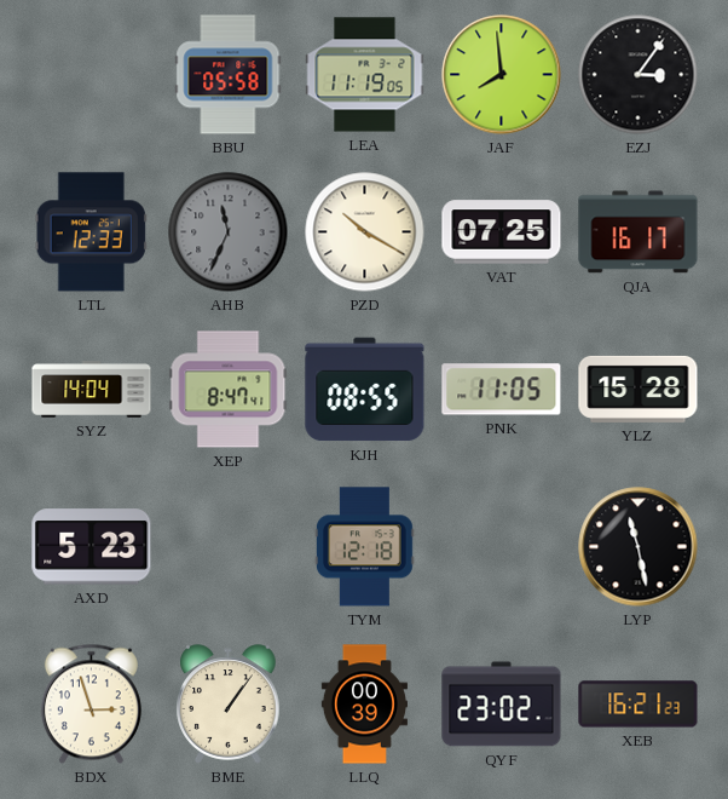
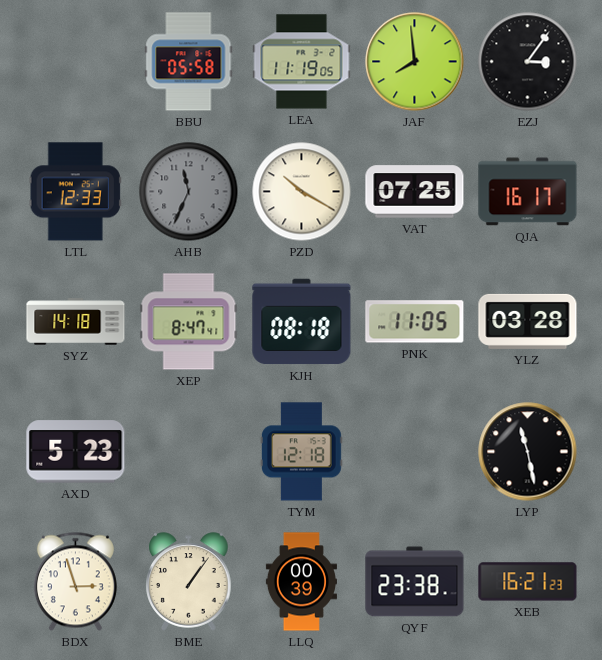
SYZ: 14:04 -> 14:18
KJH: 08:55 -> 08:18
YLZ: 15:28 -> 03:28
QYF: 23:02 -> 23:38
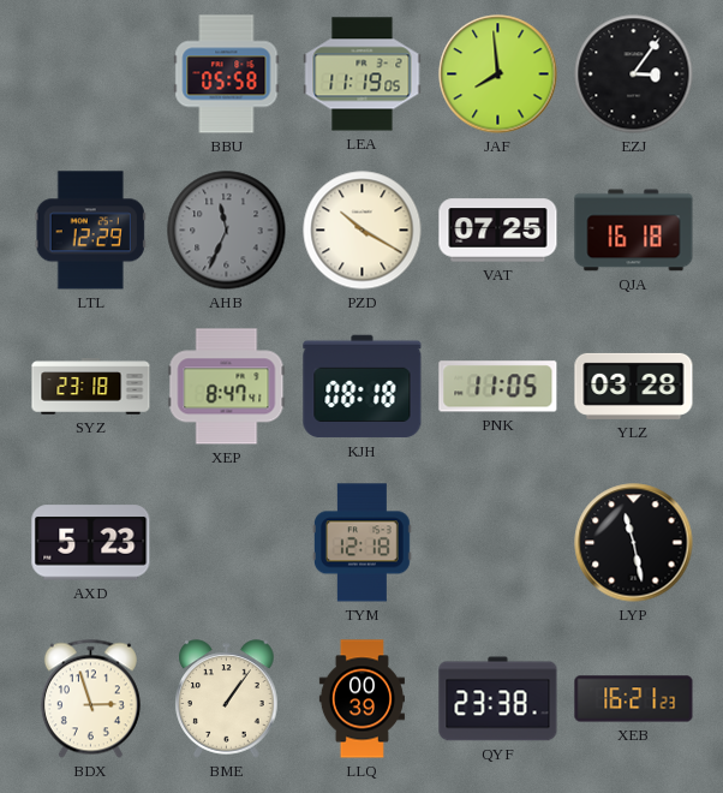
LTL: 12:33 -> 12:29
QJA: 16:17 -> 16:18
SYZ: 14:18 -> 23:18
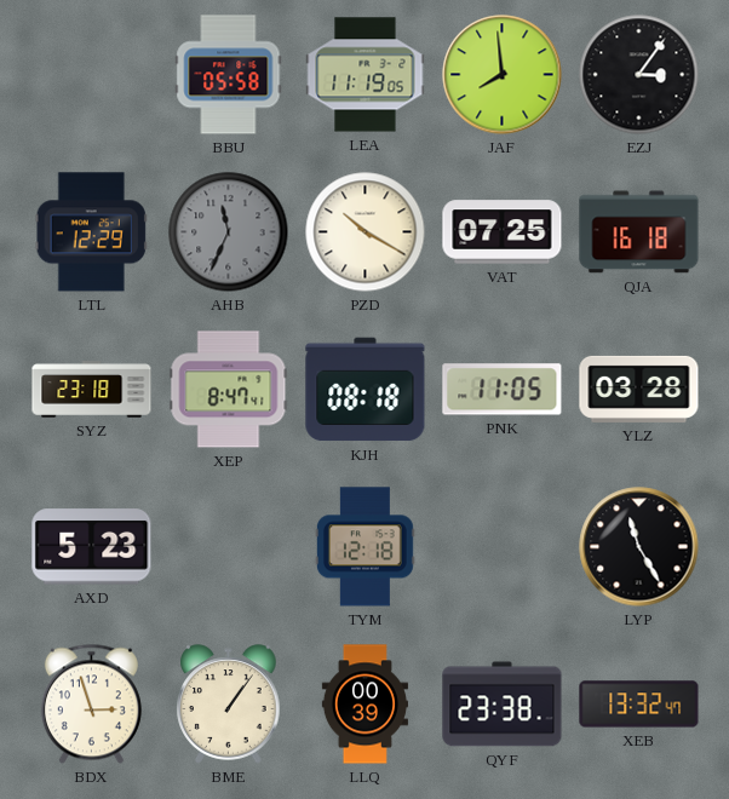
LYP: 11:28 -> 11:25
XEB: 16:21 -> 13:32
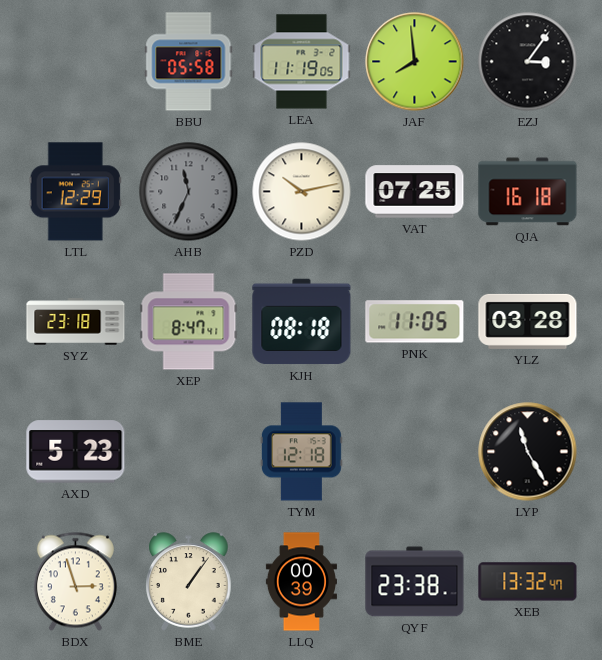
PZD: 10:20 -> 10:13
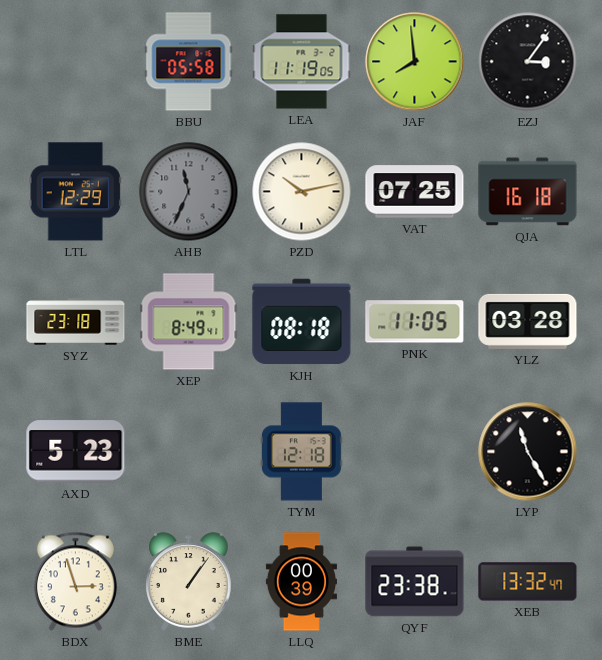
XEP: 8:47 -> 8:49
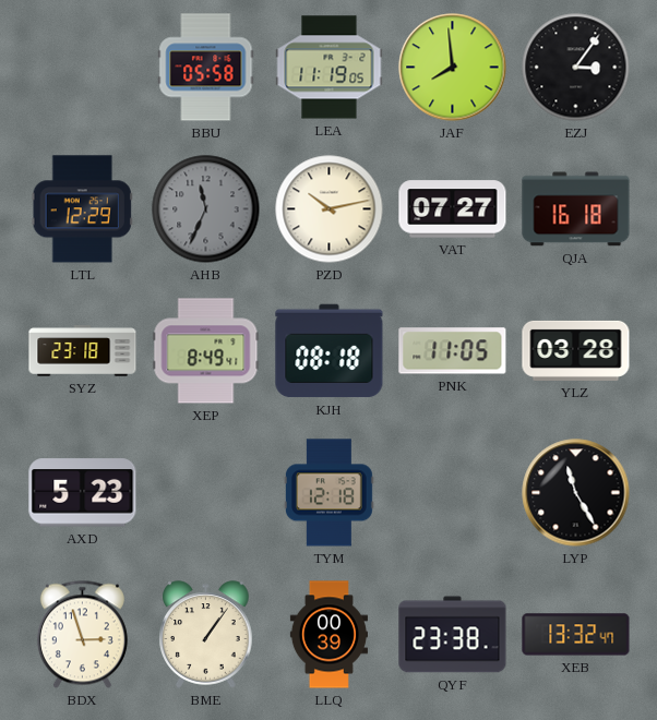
VAT: 07:25 -> 07:27
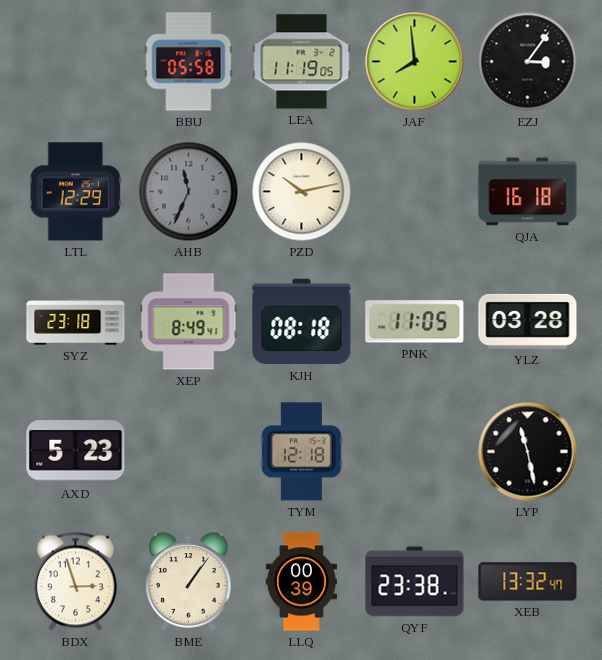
VAT: 07:27 -> none
LYP: 11:25 -> 11:28
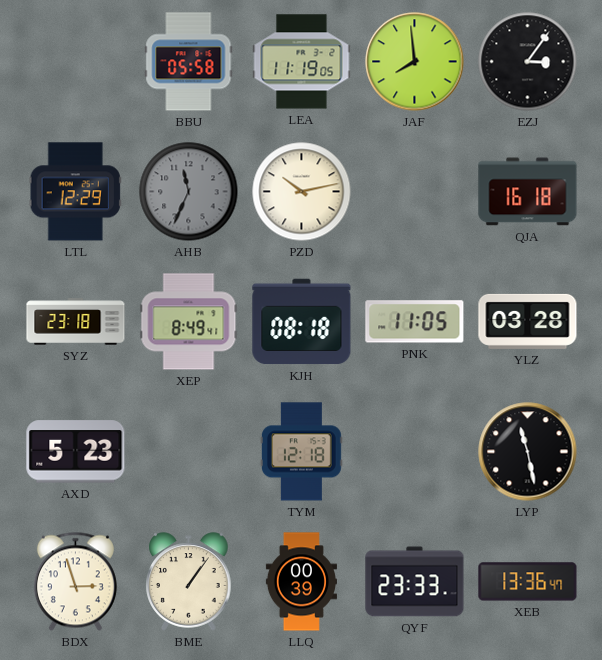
QYF: 23:38 -> 23:33
XEB: 13:32 -> 13:36
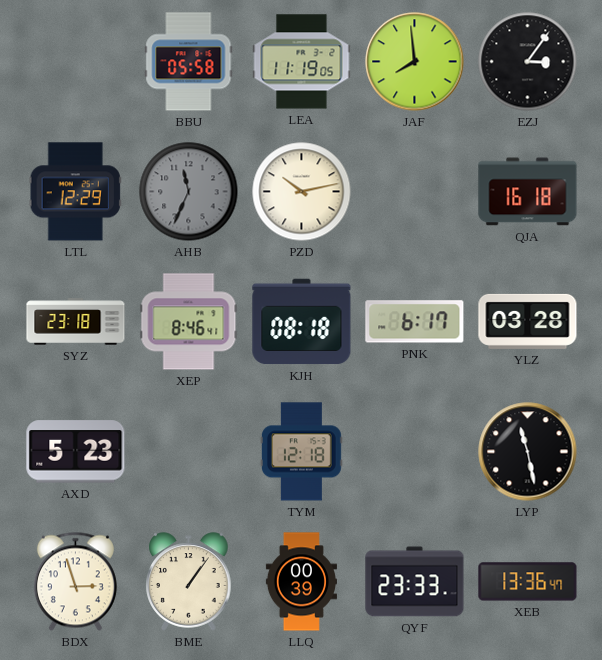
XEP: 8:49 -> 8:46
PNK: 11:05 -> 6:17
